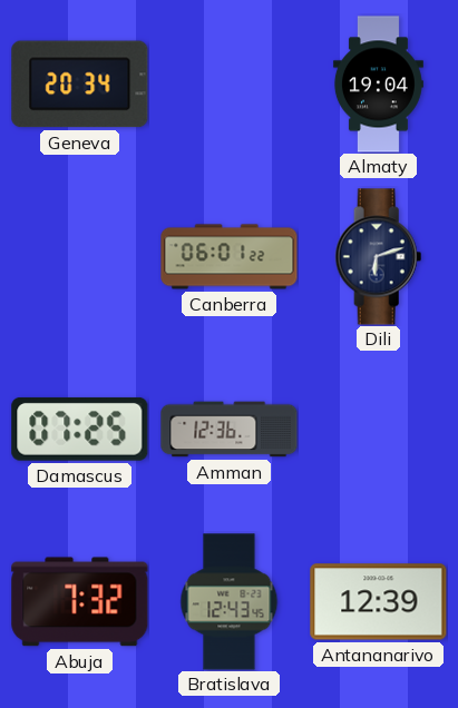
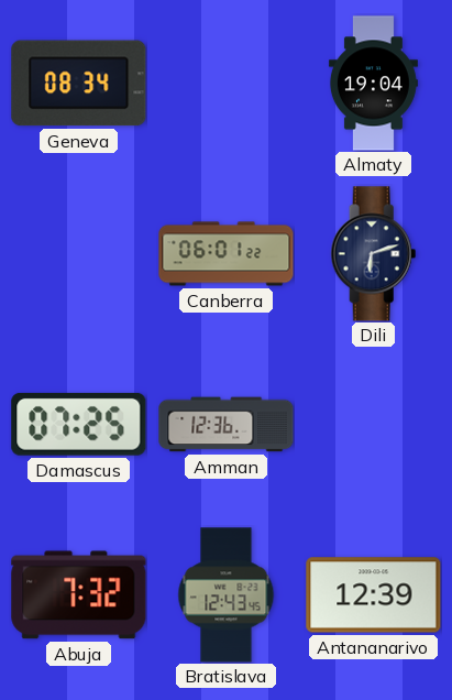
Geneva: 20:34 -> 08:34
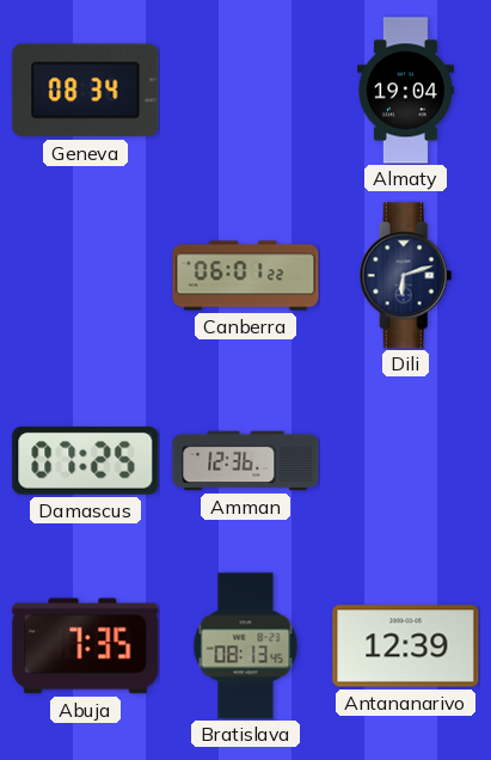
Abuja: 7:32 -> 7:35
Bratislava: 12:43 -> 08:13
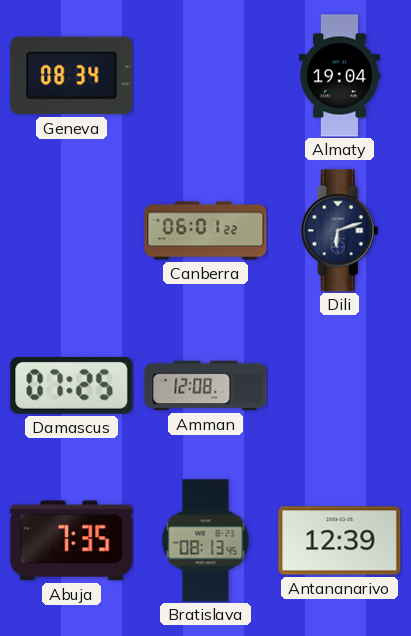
Amman: 12:36 -> 12:08
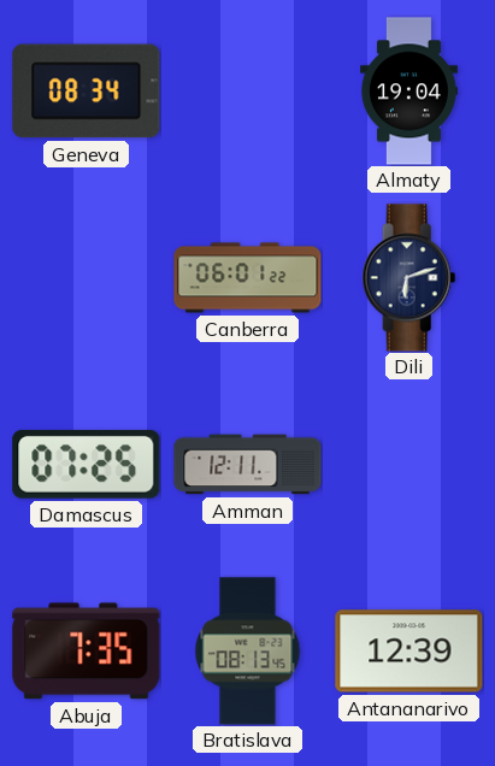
Amman: 12:08 -> 12:11
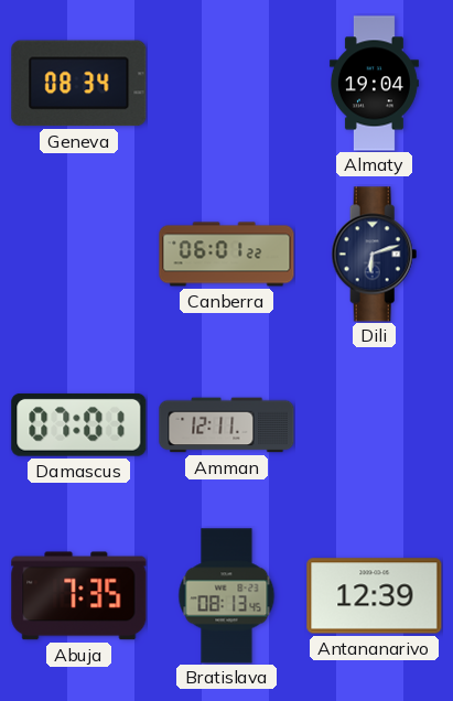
Damascus: 07:25 -> 07:01
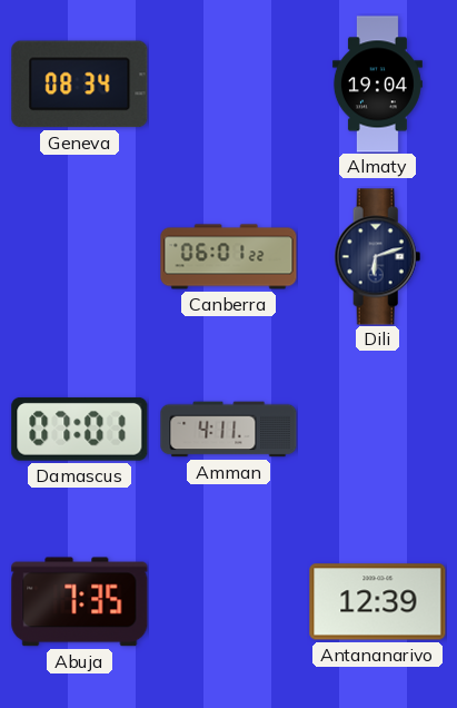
Amman: 12:11 -> 4:11
Bratislava: 08:13 -> none
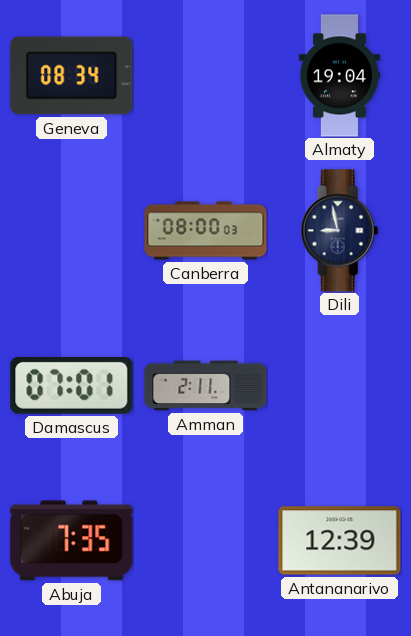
Canberra: 06:01 -> 08:00
Dili: 6:12 -> 8:58
Amman: 4:11 -> 2:11
